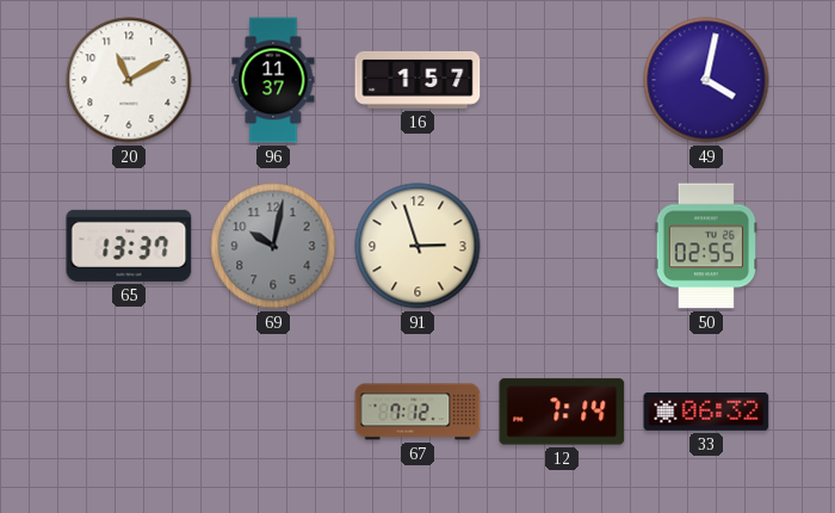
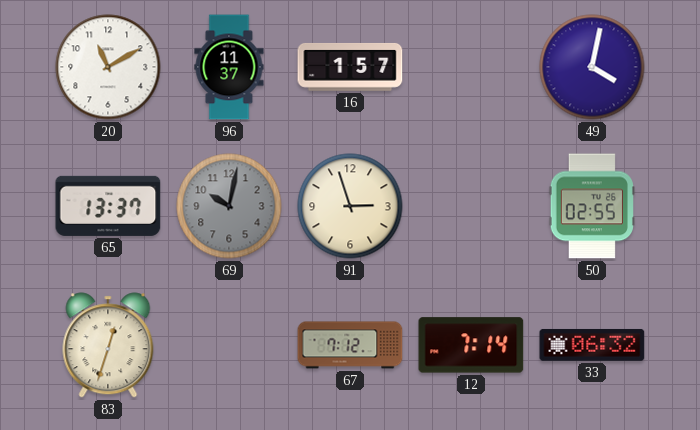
83: none -> 12:33
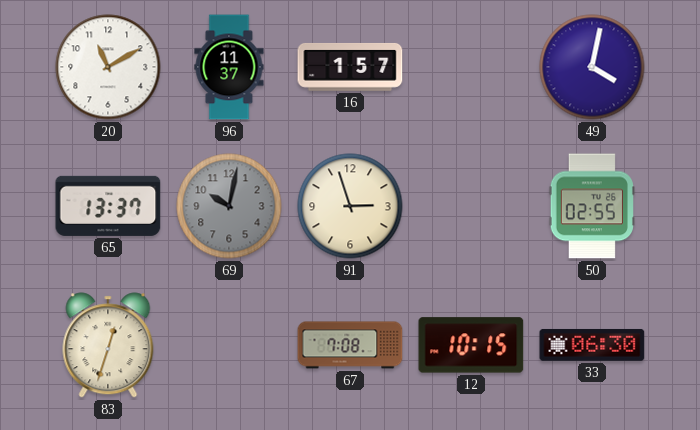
67: 7:12 -> 7:08
12: 7:14 -> 10:15
33: 06:32 -> 06:30
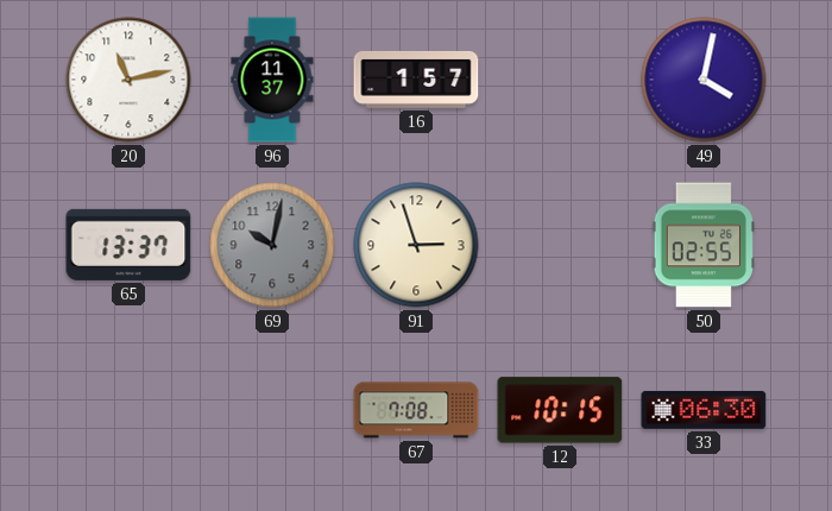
20: 11:10 -> 11:13
83: 12:33 -> none
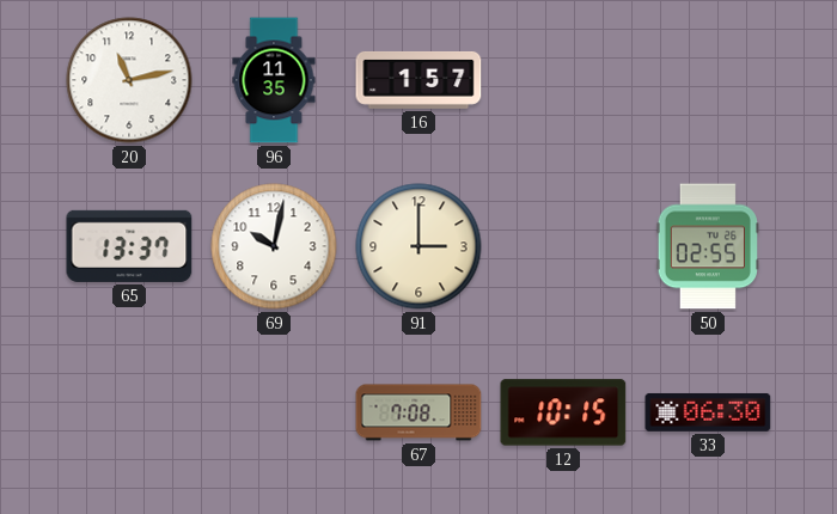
96: 11:37 -> 11:35
49: 4:02 -> none
69 dial: grey -> white
91: 2:57 -> 3:00
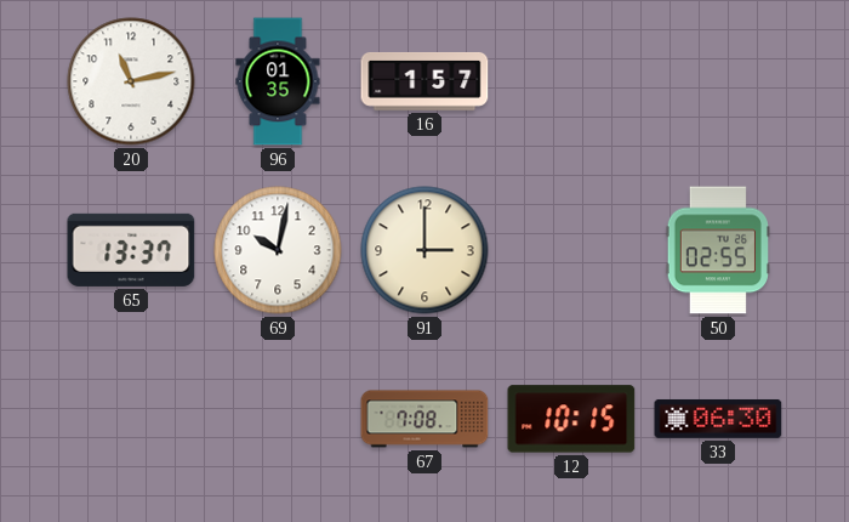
96: 11:35 -> 01:35
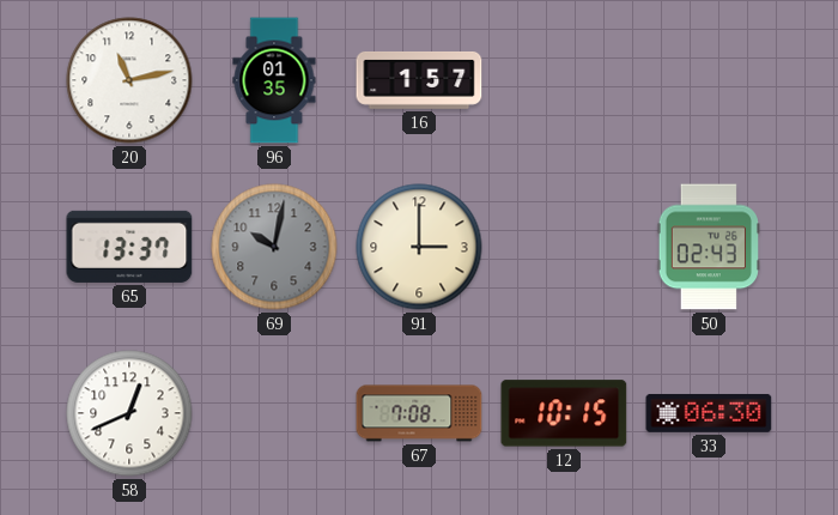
69 dial: white -> grey
50: 02:55 -> 02:43
58: none -> 12:41
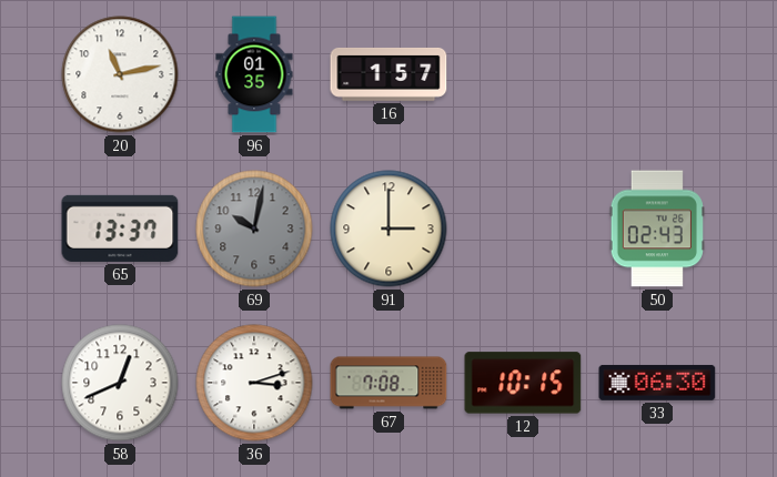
36: none -> 3:12
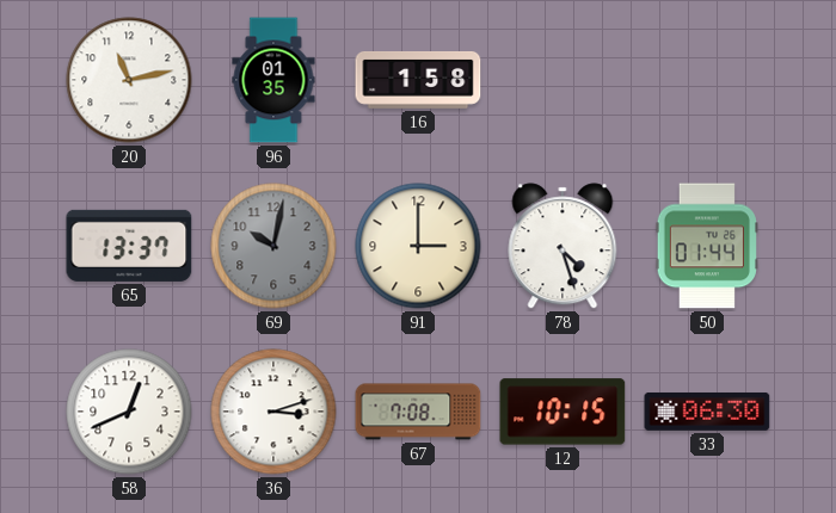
16: 1:57 -> 1:58
78: none -> 4:27
50: 02:43 -> 01:44
